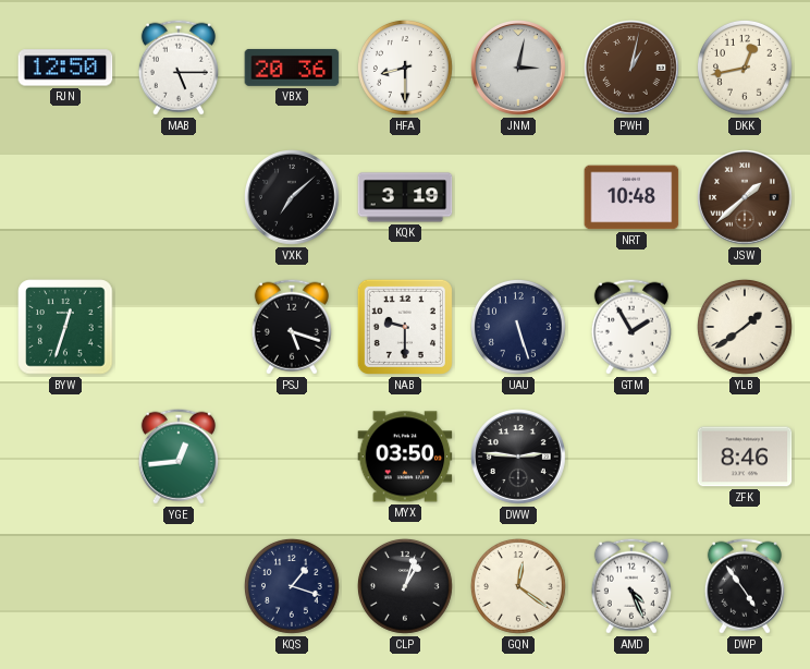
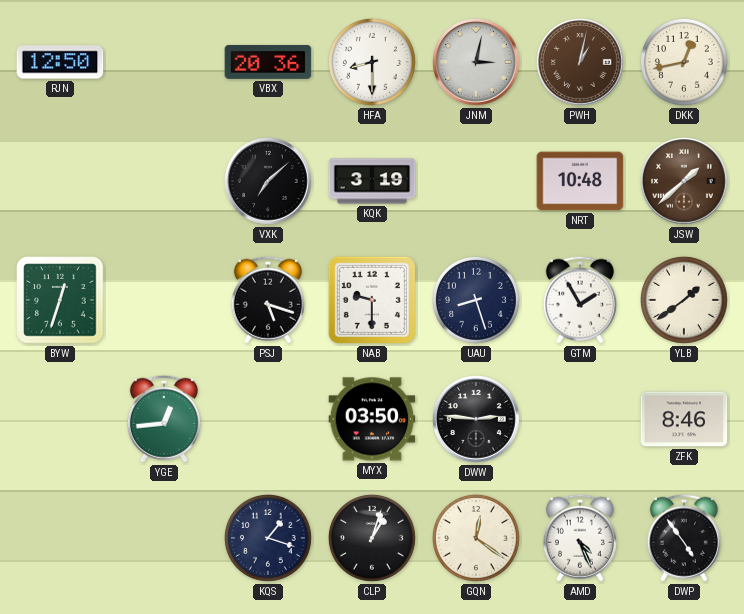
MAB: 5:15 -> none
UAU: 5:27 -> 8:27
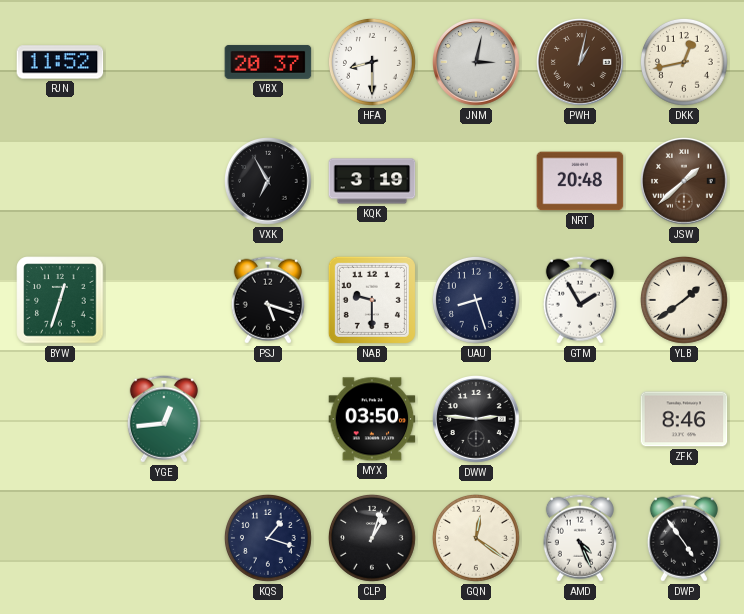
RJN: 12:50 -> 11:52
VBX: 20:36 -> 20:37
VXK: 7:08 -> 6:55
NRT: 10:48 -> 20:48
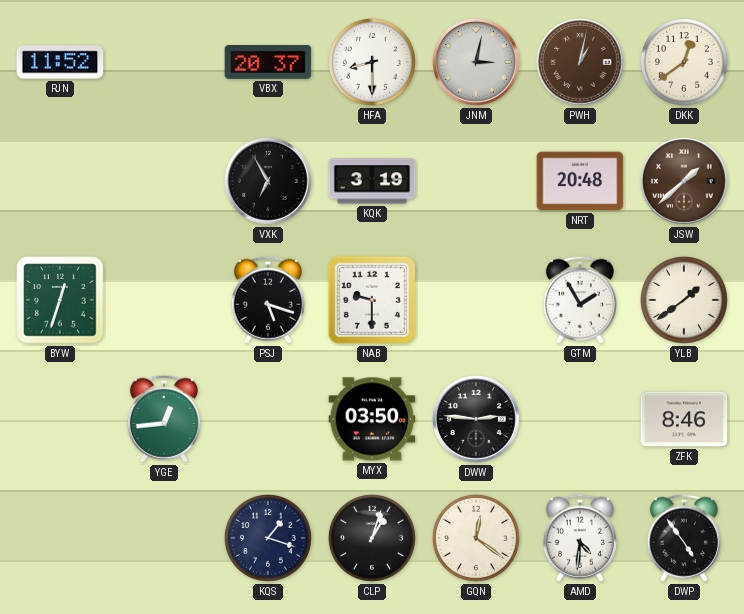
DKK: 12:43 -> 12:39
UAU: 8:27 -> none
AMD: 4:26 -> 4:31
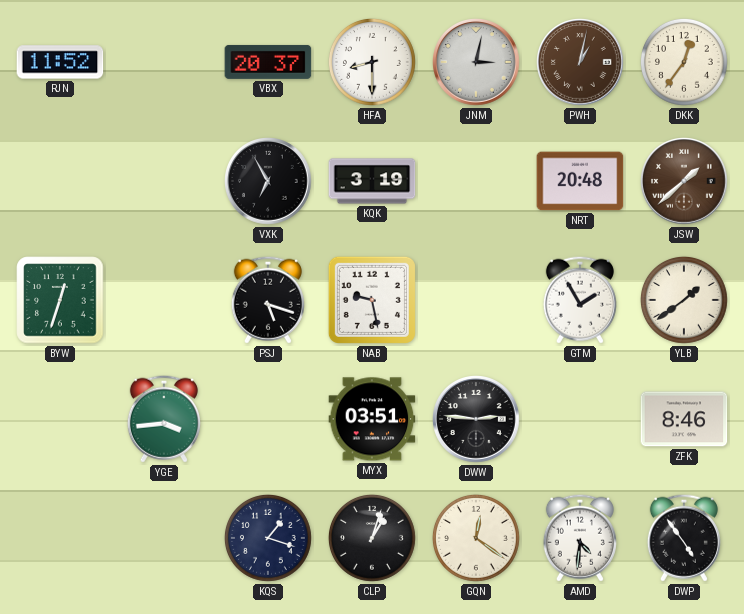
DKK: 12:39 -> 12:36
NAB: 9:30 -> 9:28
YGE: 12:44 -> 3:44
MYX: 03:50 -> 03:51
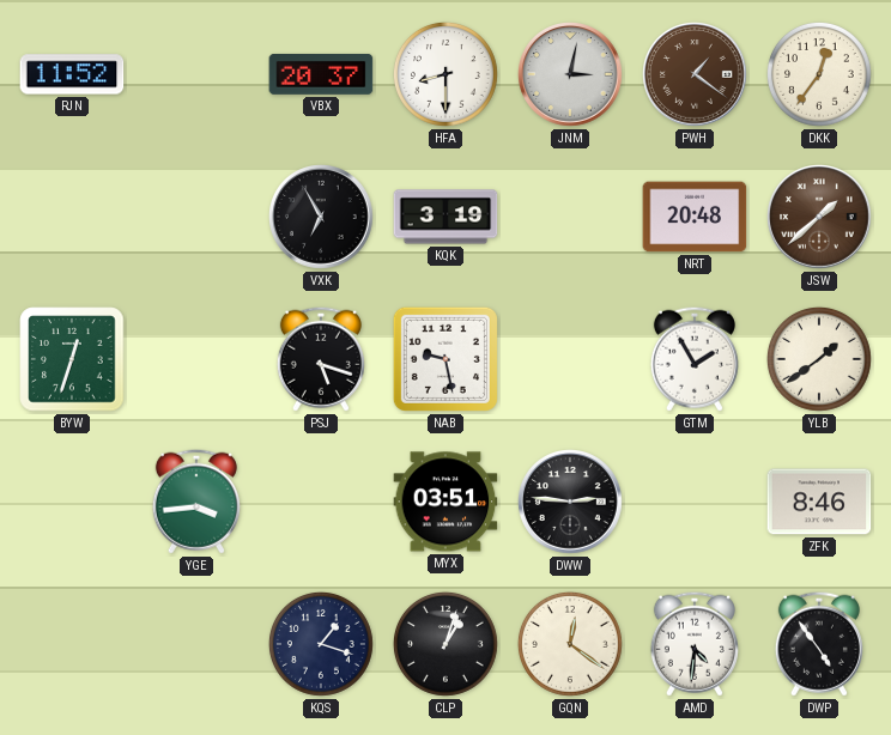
PWH: 1:02 -> 1:21
